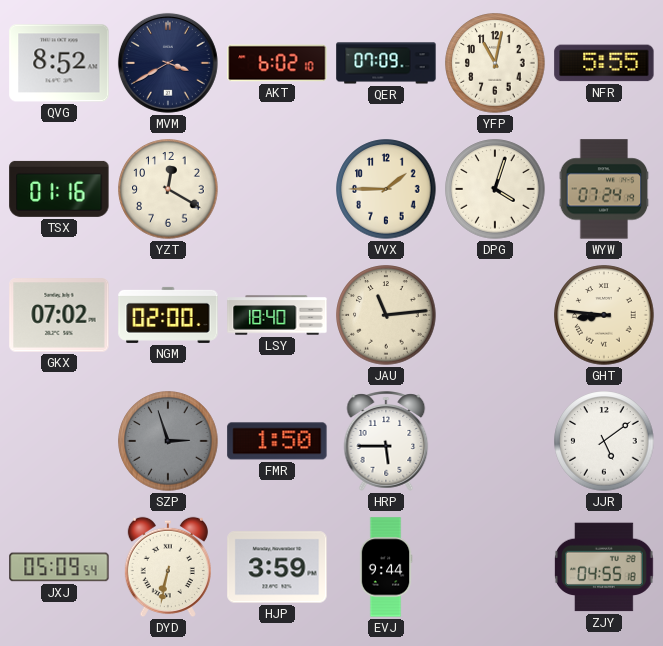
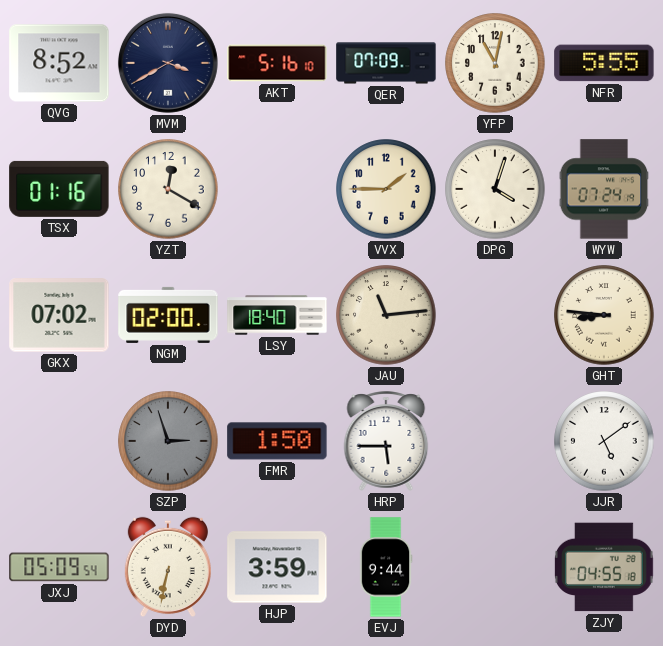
AKT: 6:02 -> 5:16
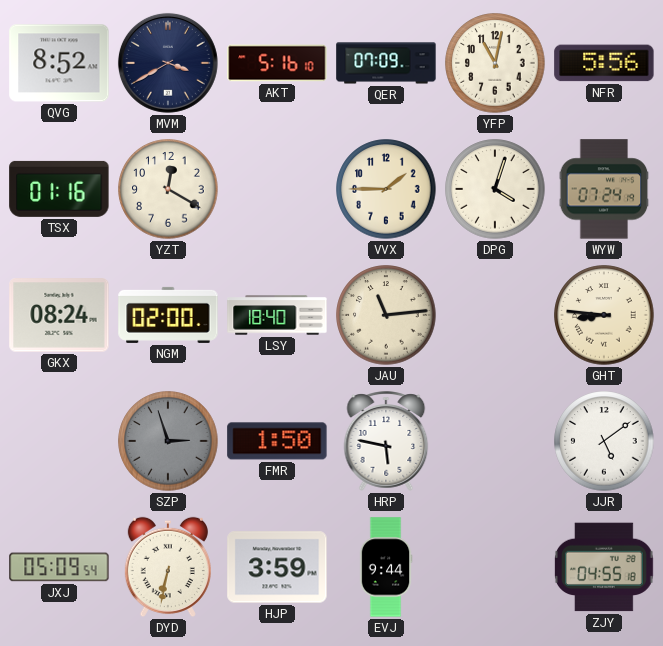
NFR: 5:55 -> 5:56
GKX: 07:02 -> 08:24
HRP: 5:45 -> 5:47
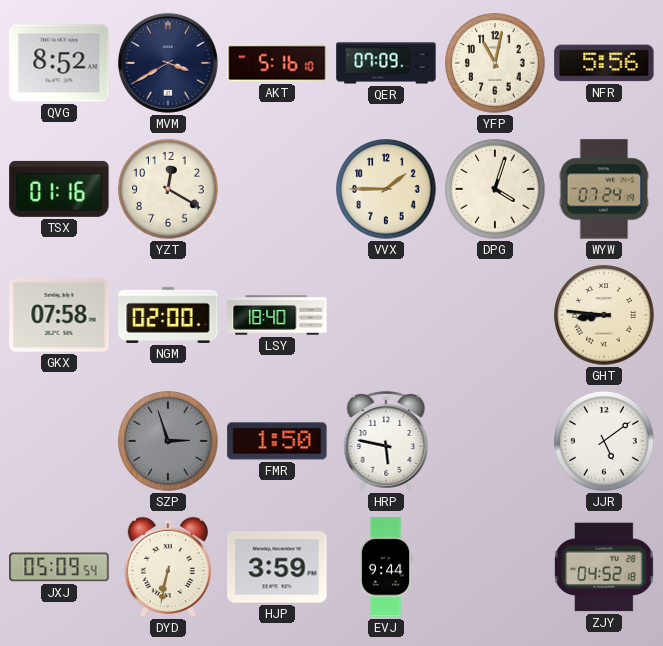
GKX: 08:24 -> 07:58
JAU: 11:14 -> none
ZJY: 04:55 -> 04:52
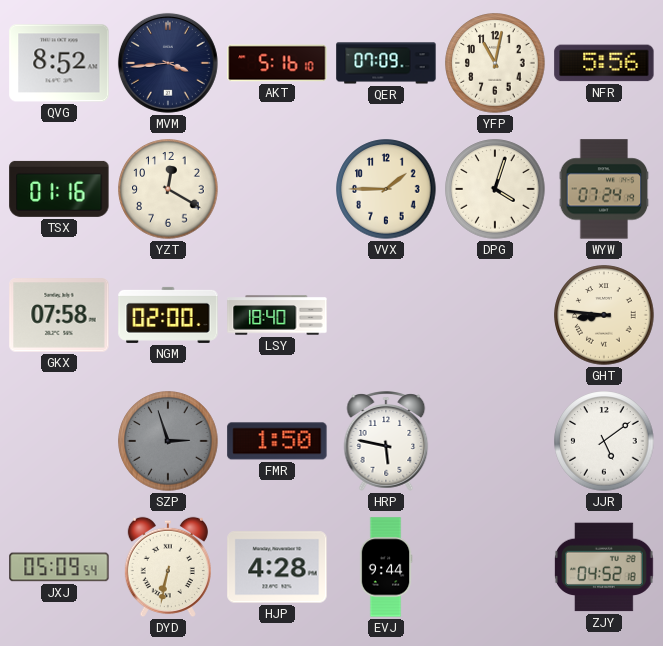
MVM: 3:40 -> 3:44
HJP: 3:59 -> 4:28
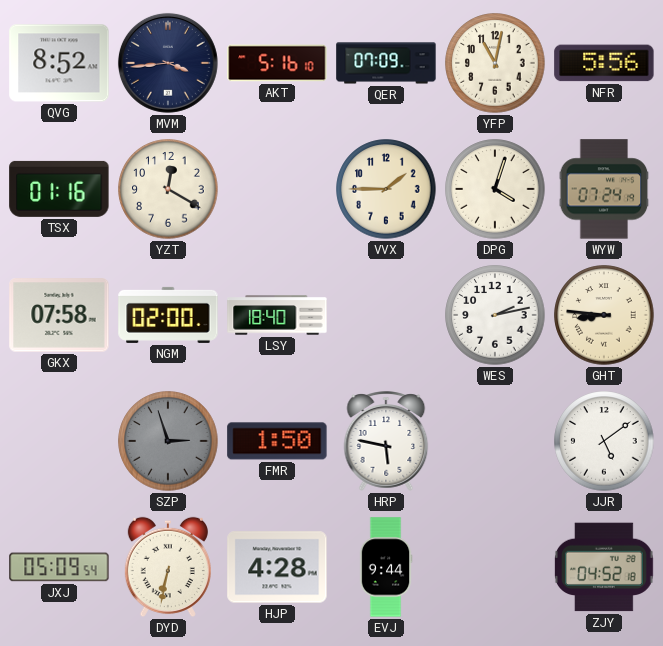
WES: none -> 2:13
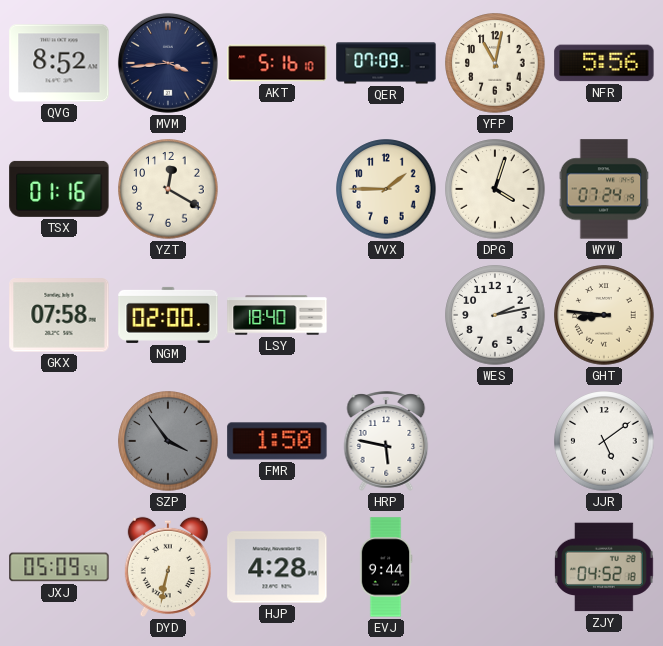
SZP: 2:57 -> 3:54
